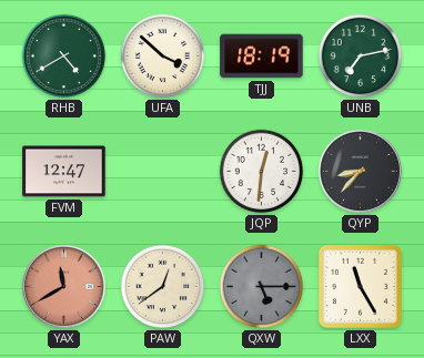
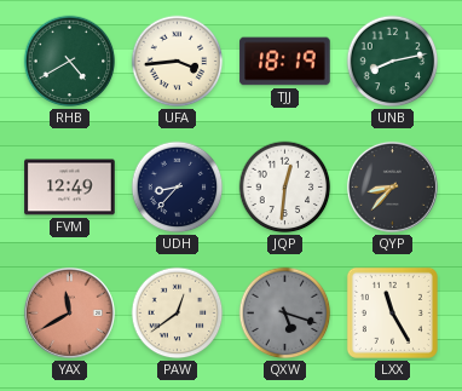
UFA: 3:52 -> 3:44
UNB: 7:13 -> 8:13
FVM: 12:47 -> 12:49
UDH: none -> 8:37
QXW: 5:15 -> 5:18
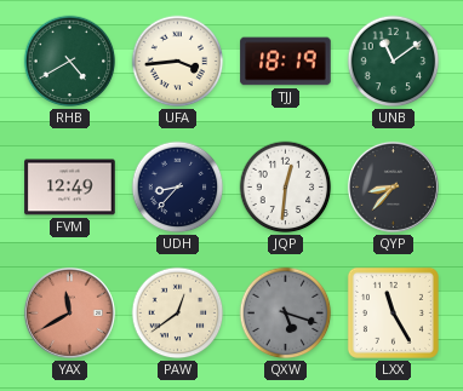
UNB: 8:13 -> 11:09
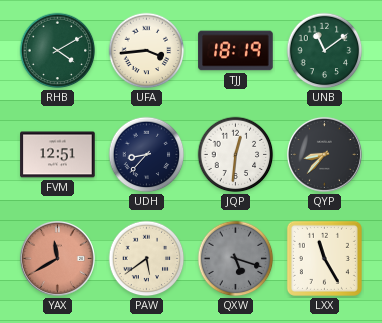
RHB: 4:40 -> 4:10
FVM: 12:49 -> 12:51
PAW: 12:39 -> 5:39
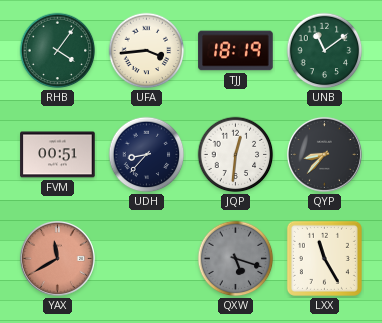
RHB: 4:10 -> 4:06
FVM: 12:51 -> 00:51
PAW: 5:39 -> none
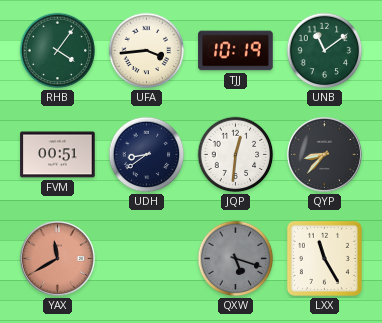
TJJ: 18:19 -> 10:19
UDH: 8:37 -> 8:39
